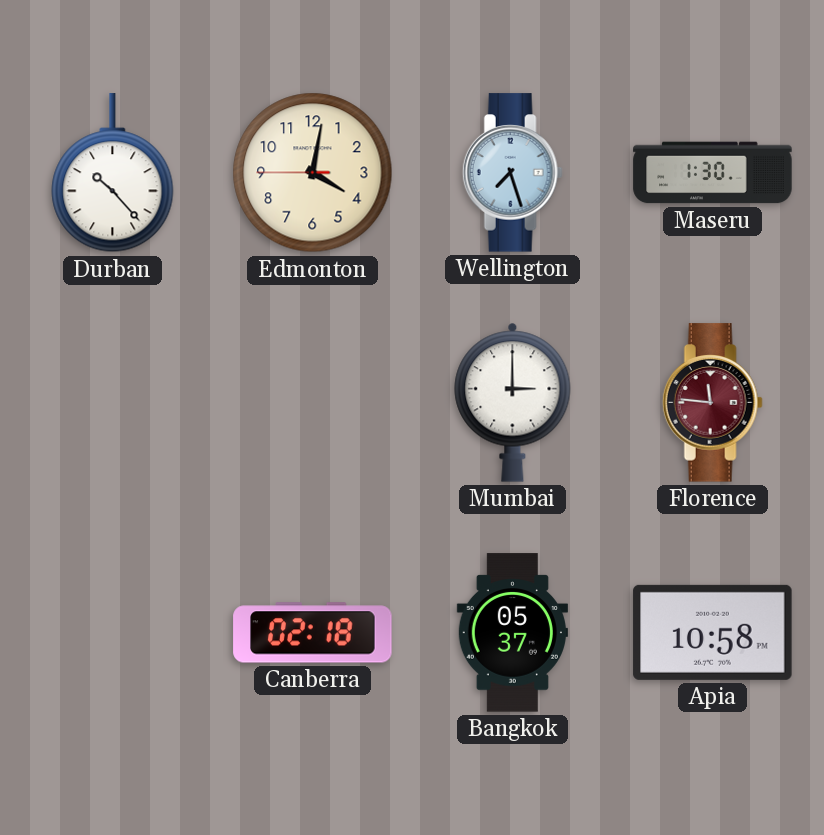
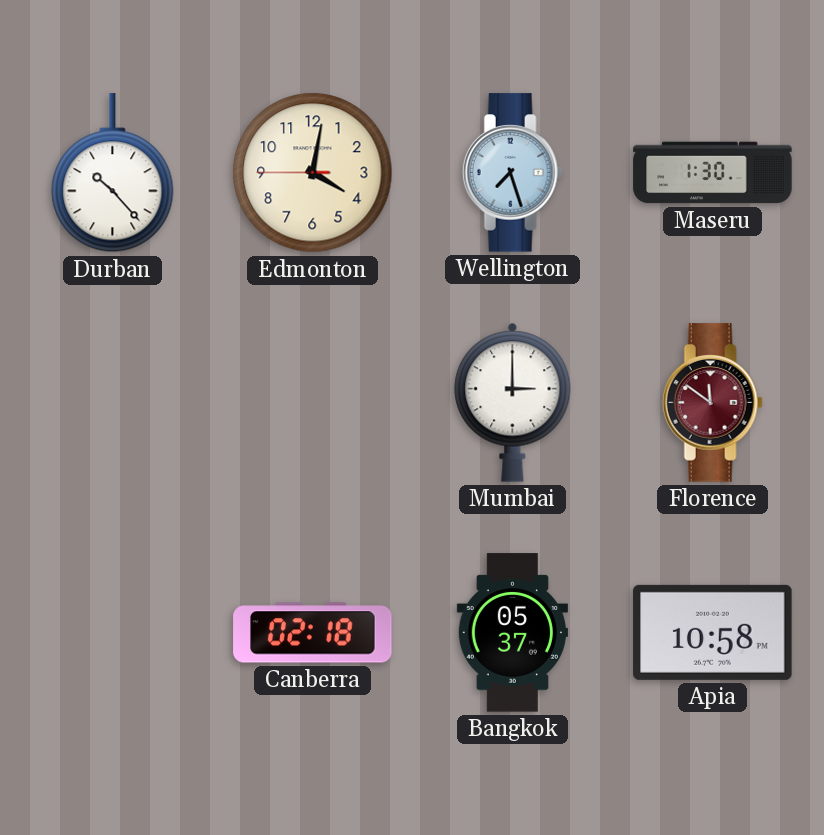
Florence: 11:46 -> 11:51
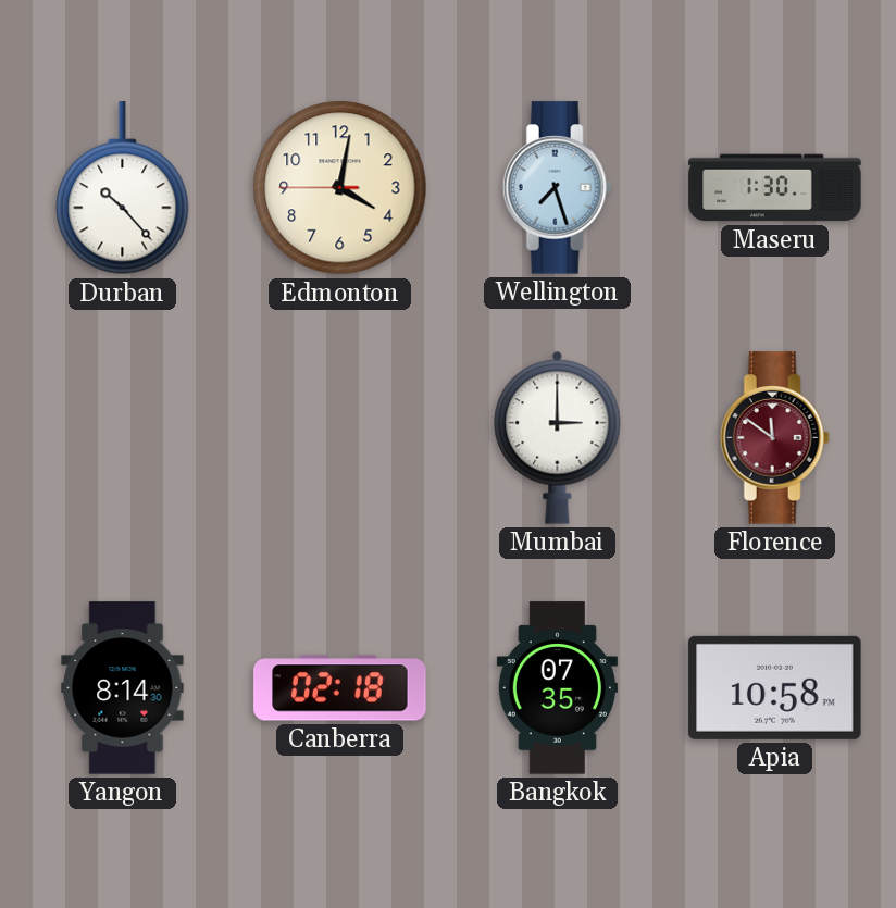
Yangon: none -> 8:14
Bangkok: 05:37 -> 07:35
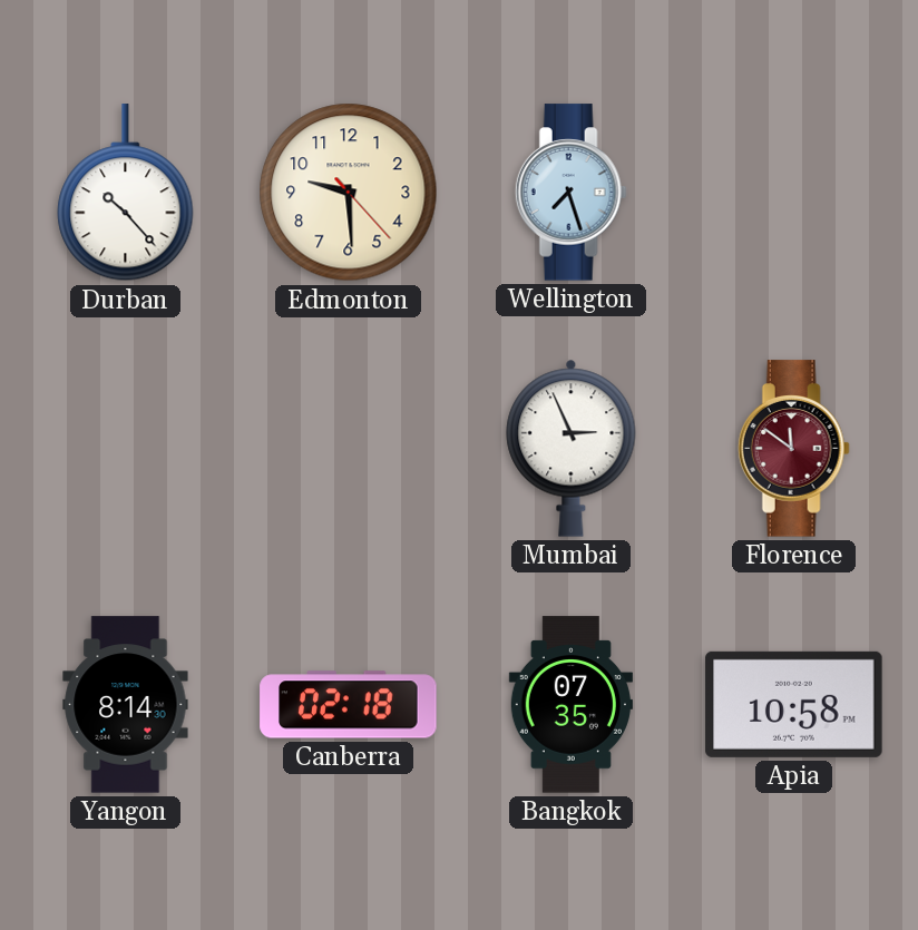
Edmonton: 4:01 -> 9:29
Maseru: 1:30 -> none
Mumbai: 3:00 -> 2:56
